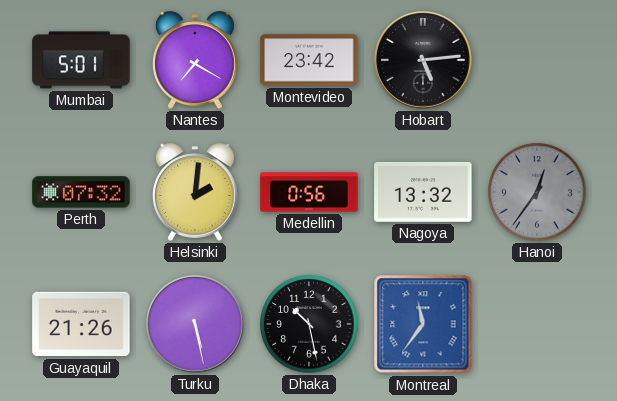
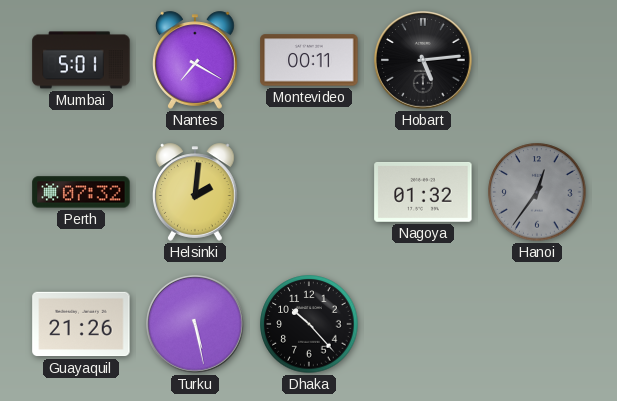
Montevideo: 23:42 -> 00:11
Medellin: 0:56 -> none
Nagoya: 13:32 -> 01:32
Dhaka: 10:28 -> 10:23
Montreal: 11:36 -> none
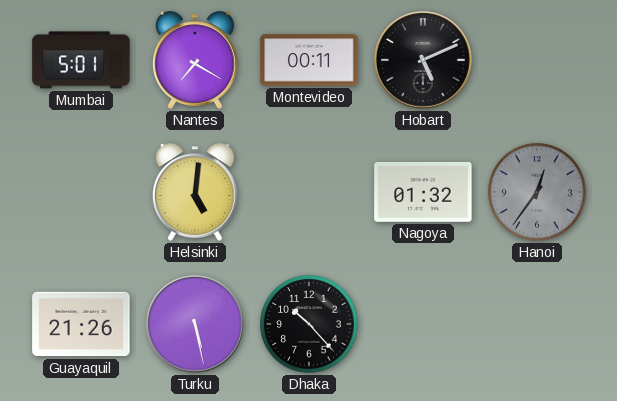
Hobart: 5:14 -> 5:11
Perth: 07:32 -> none
Helsinki: 2:01 -> 5:01
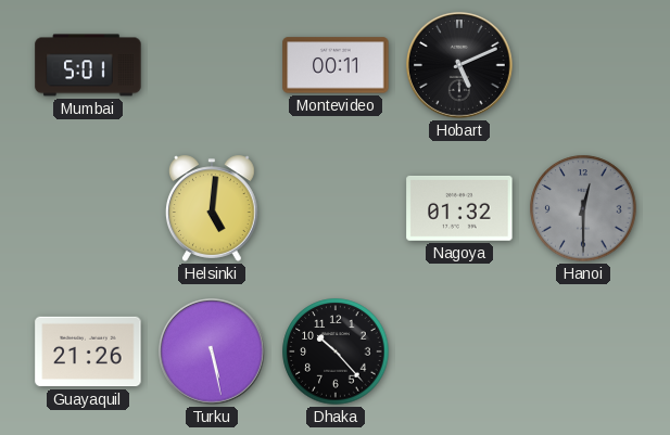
Nantes: 7:20 -> none
Hanoi: 12:36 -> 12:30
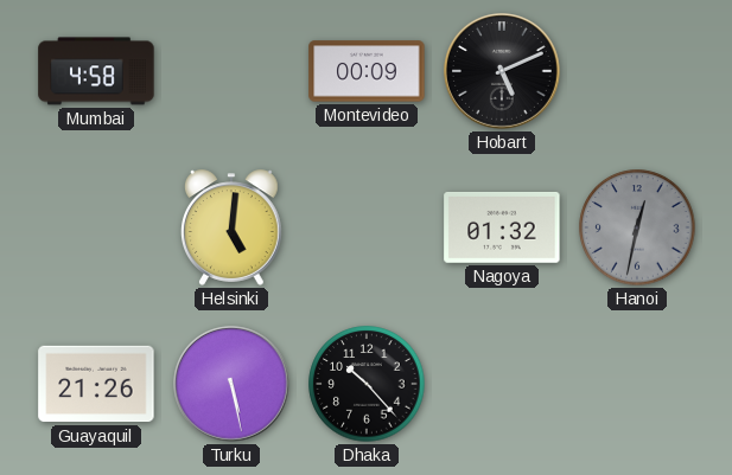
Mumbai: 5:01 -> 4:58
Montevideo: 00:11 -> 00:09
Hanoi: 12:30 -> 12:32
